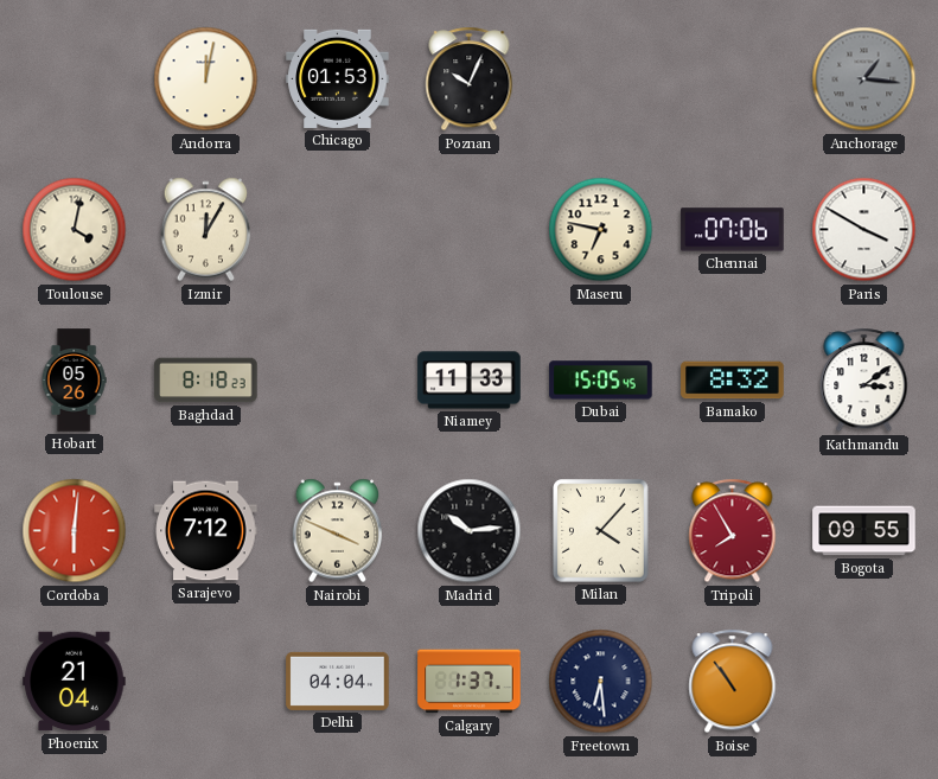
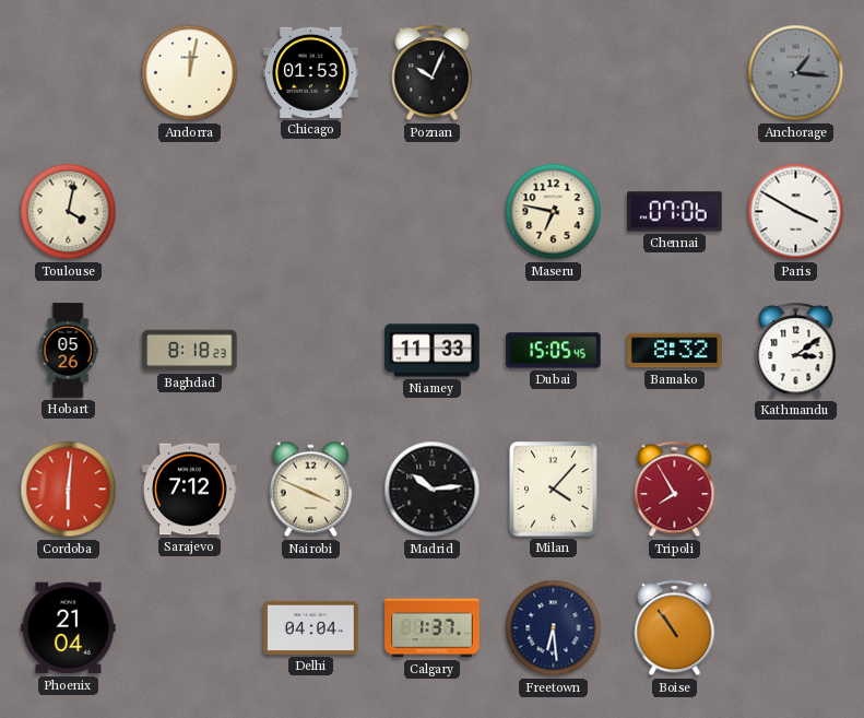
Izmir: 12:05 -> none
Bogota: 09:55 -> none
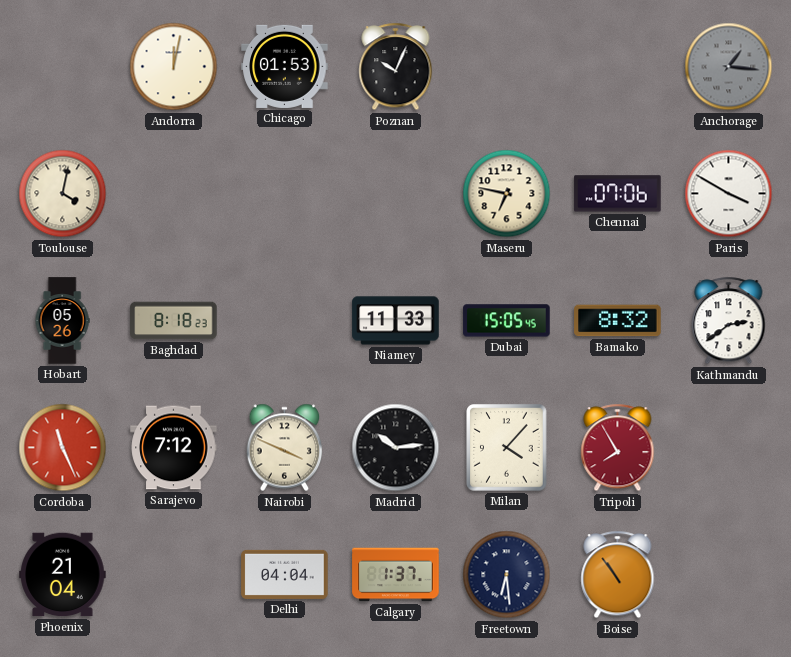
Kathmandu: 3:09 -> 2:39
Cordoba: 6:01 -> 11:26
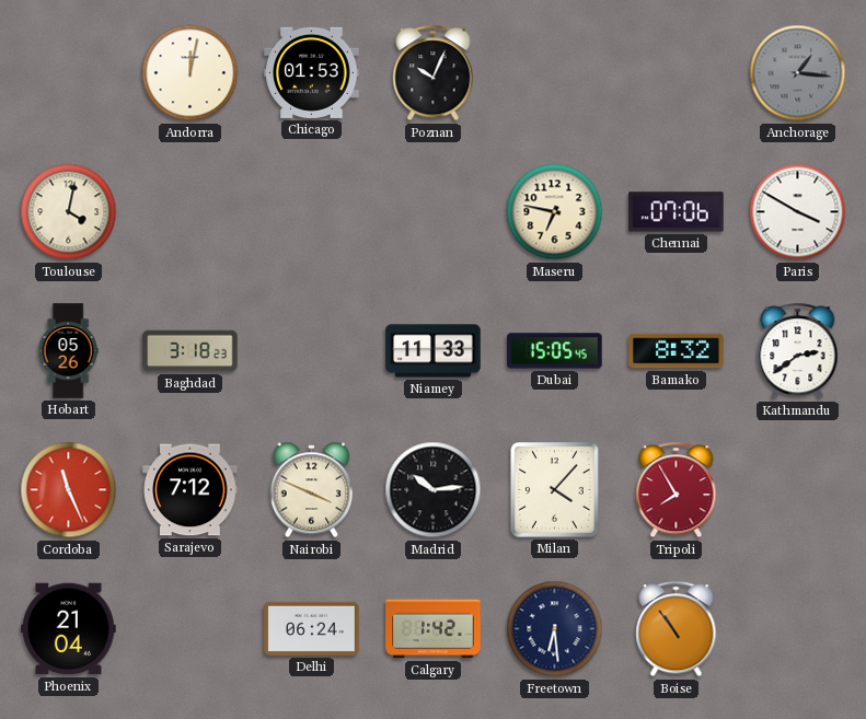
Baghdad: 8:18 -> 3:18
Delhi: 04:04 -> 06:24
Calgary: 1:37 -> 1:42
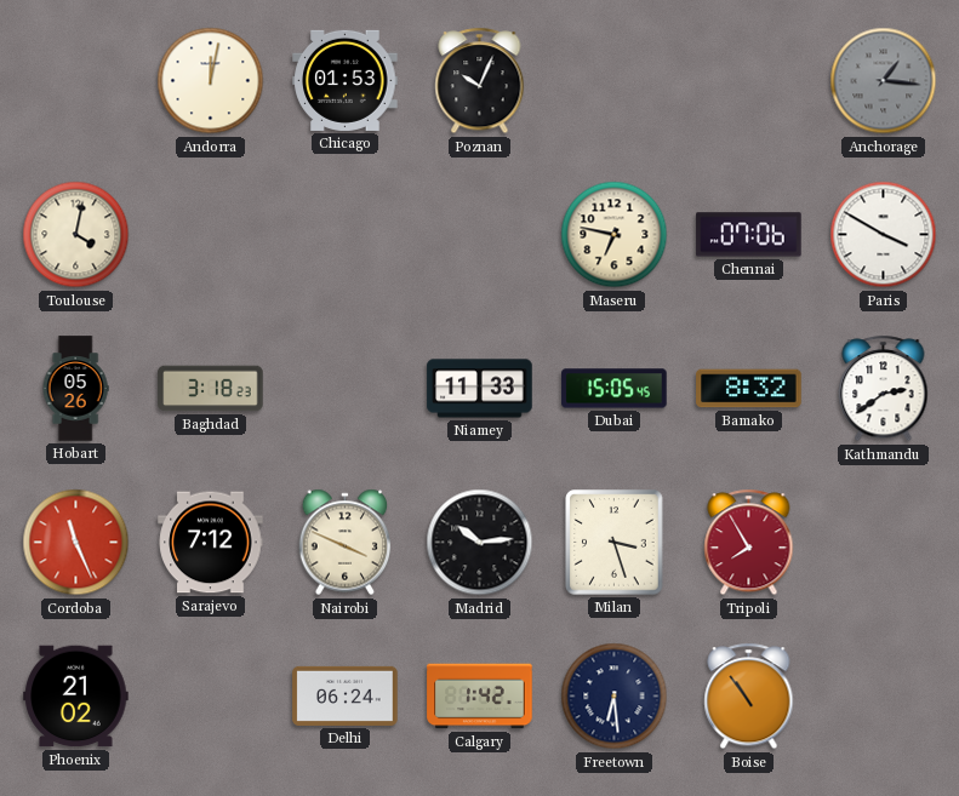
Milan: 4:07 -> 3:27
Phoenix: 21:04 -> 21:02
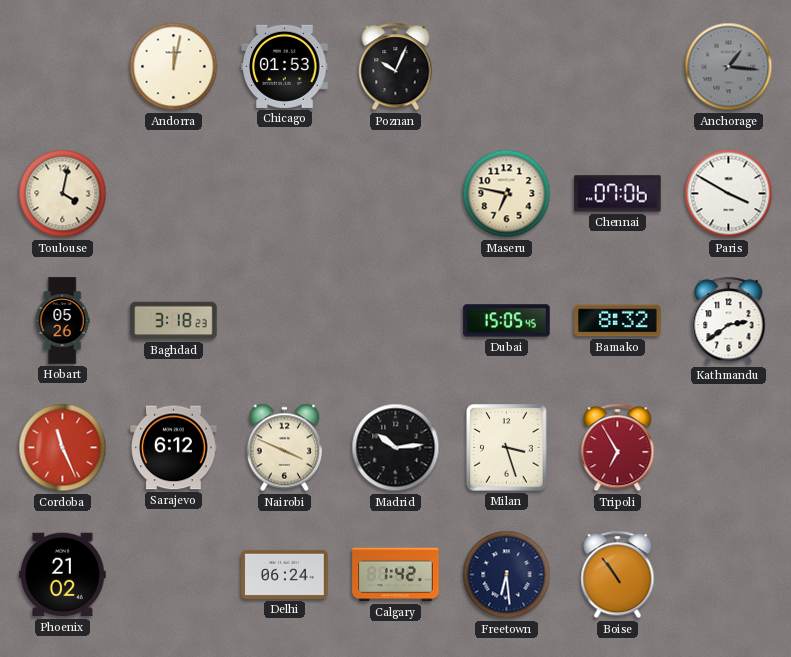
Niamey: 11:33 -> none
Sarajevo: 7:12 -> 6:12
Tripoli: 7:55 -> 6:55
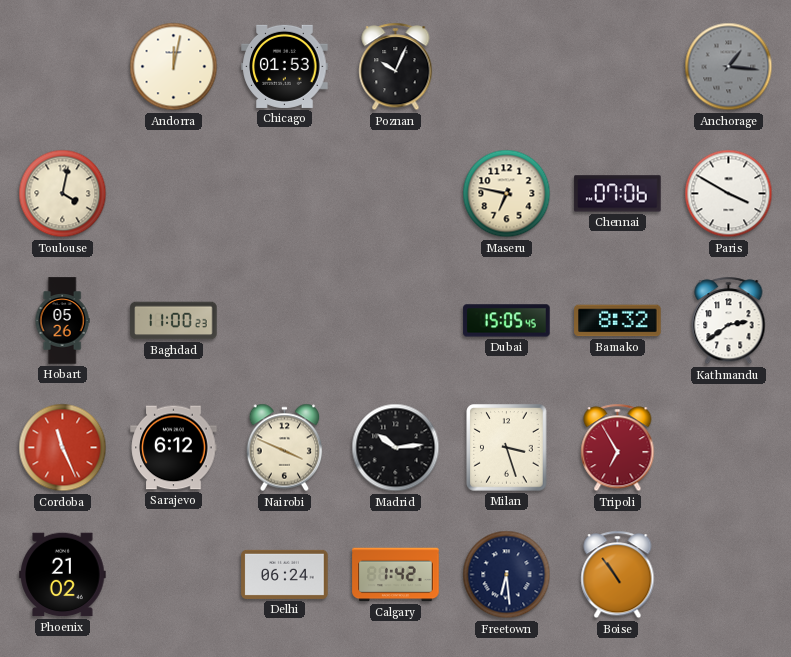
Baghdad: 3:18 -> 11:00
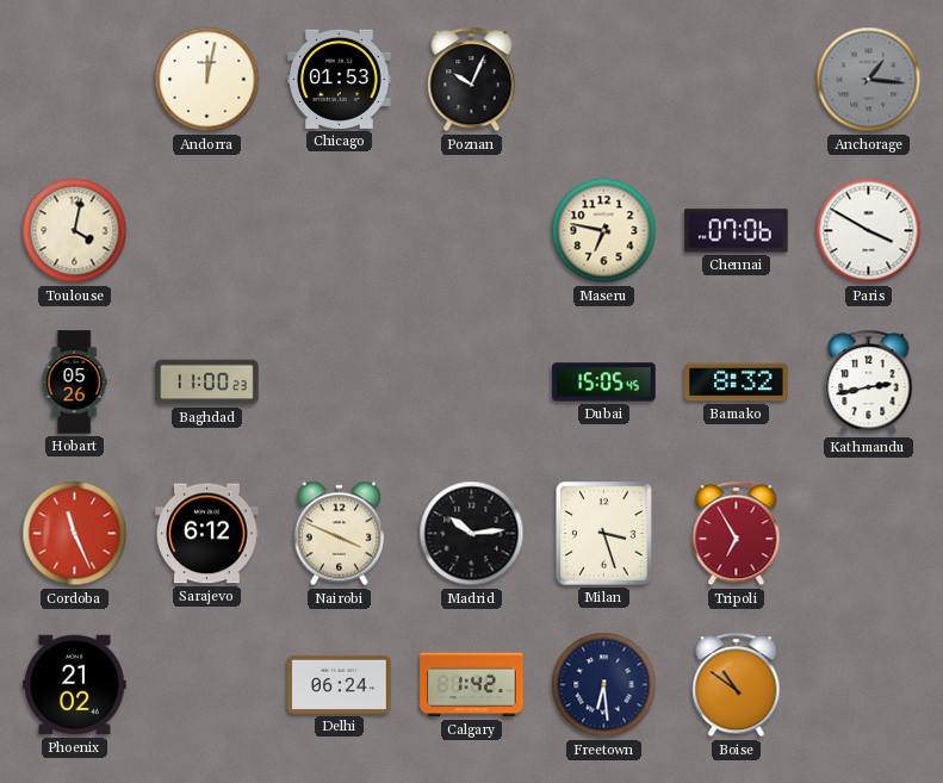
Kathmandu: 2:39 -> 2:43
Boise: 10:54 -> 10:51
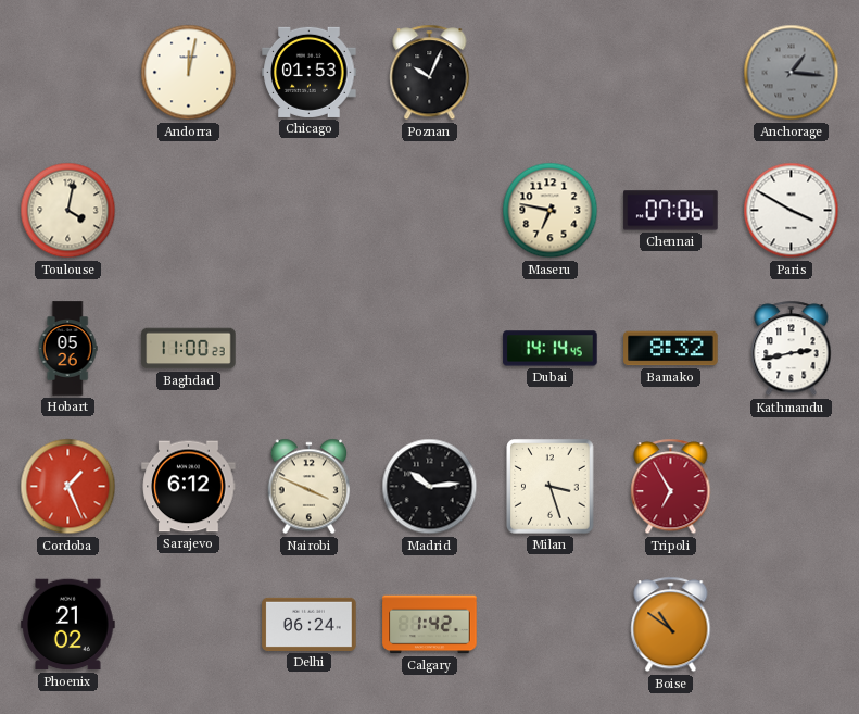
Dubai: 15:05 -> 14:14
Cordoba: 11:26 -> 1:26
Freetown: 6:29 -> none
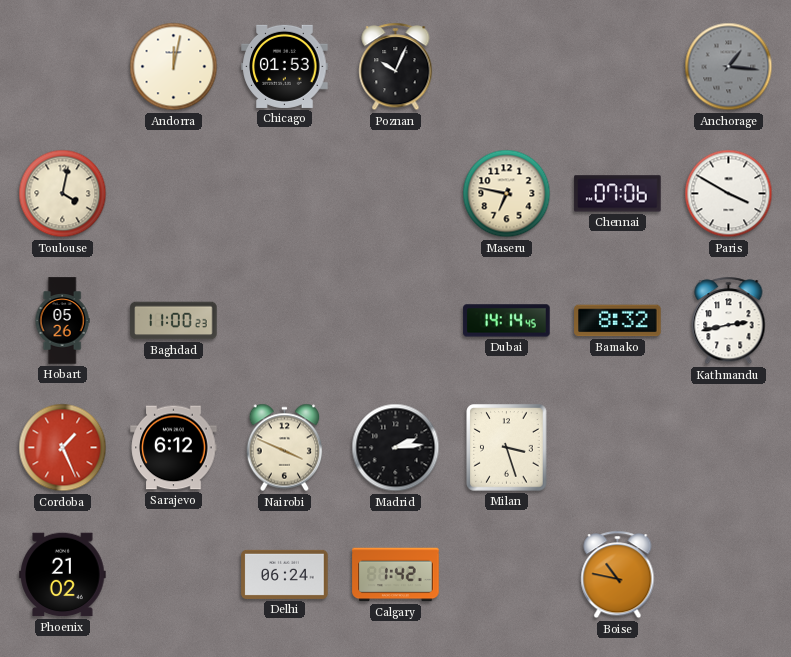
Madrid: 10:14 -> 2:14
Tripoli: 6:55 -> none
Boise: 10:51 -> 10:47
